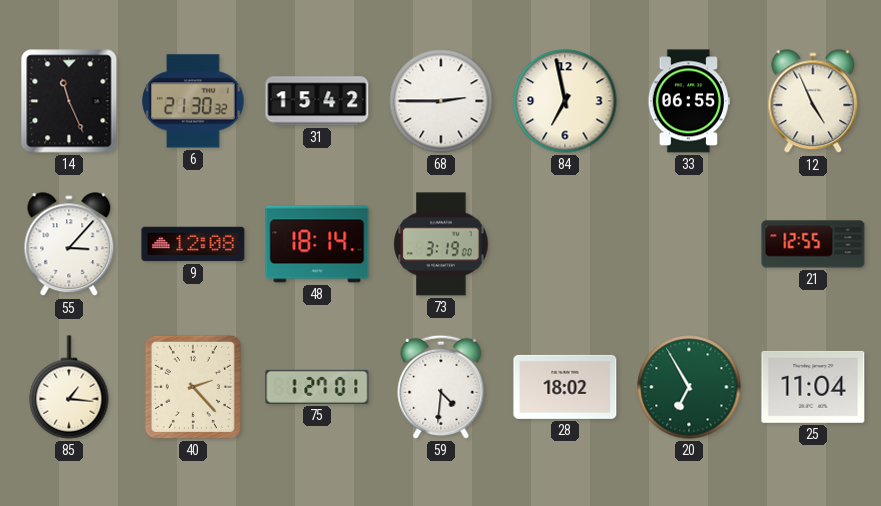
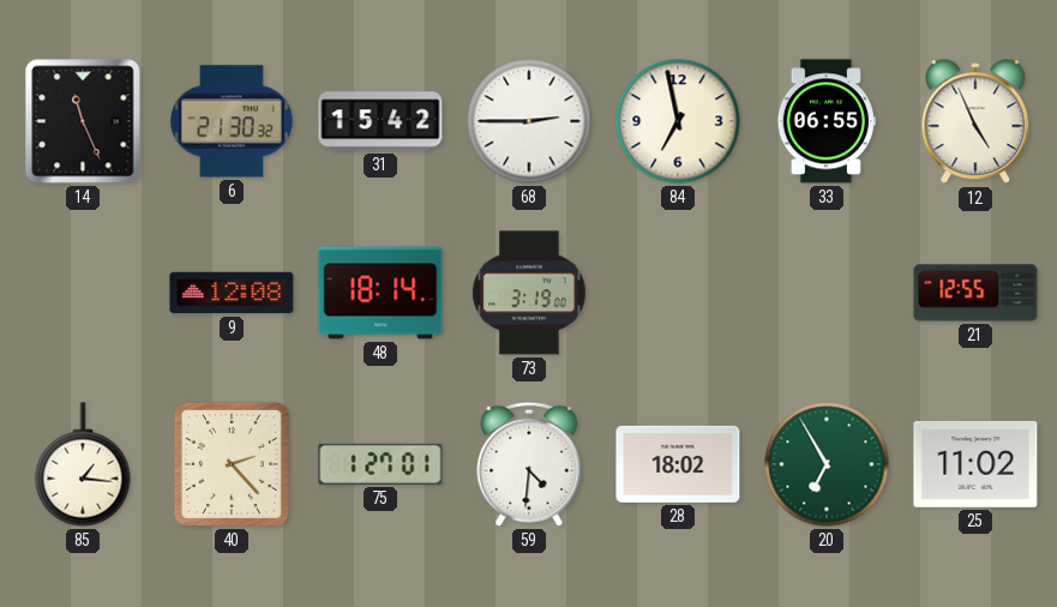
55: 3:07 -> none
25: 11:04 -> 11:02
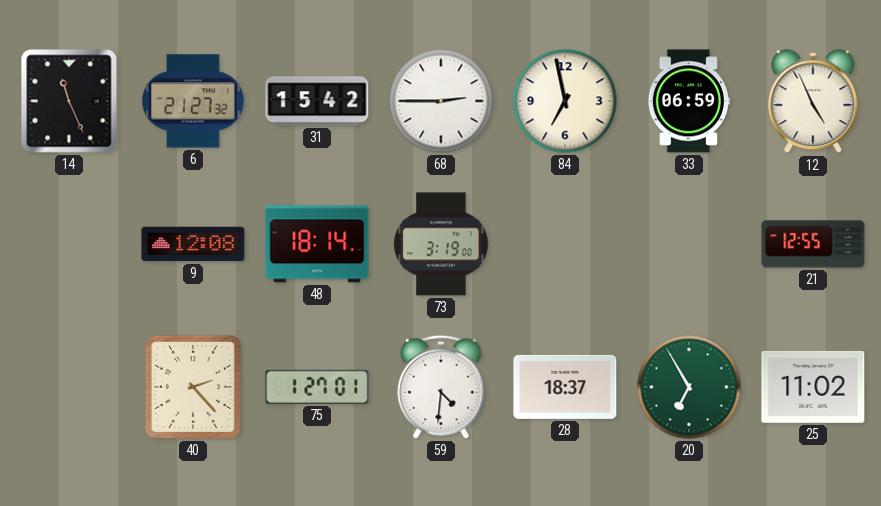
6: 21:30 -> 21:27
33: 06:55 -> 06:59
85: 1:16 -> none
28: 18:02 -> 18:37
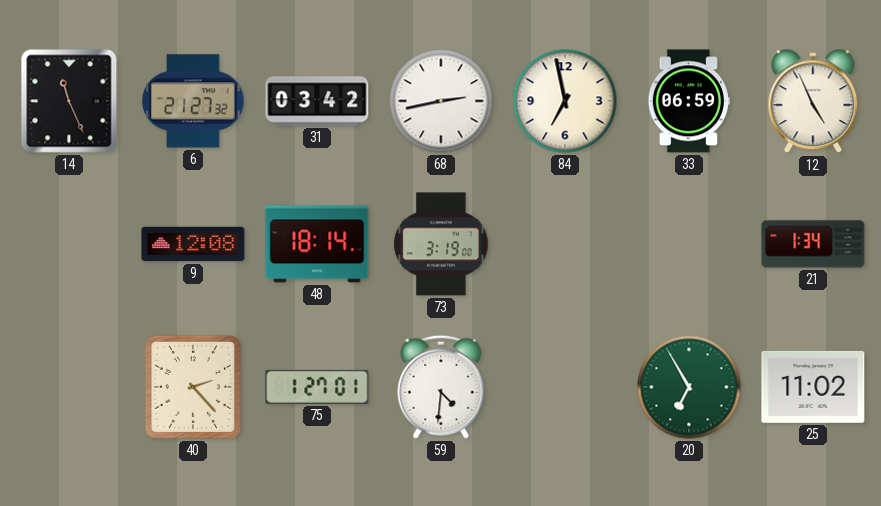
31: 15:42 -> 03:42
68: 2:45 -> 2:43
21: 12:55 -> 1:34
28: 18:37 -> none
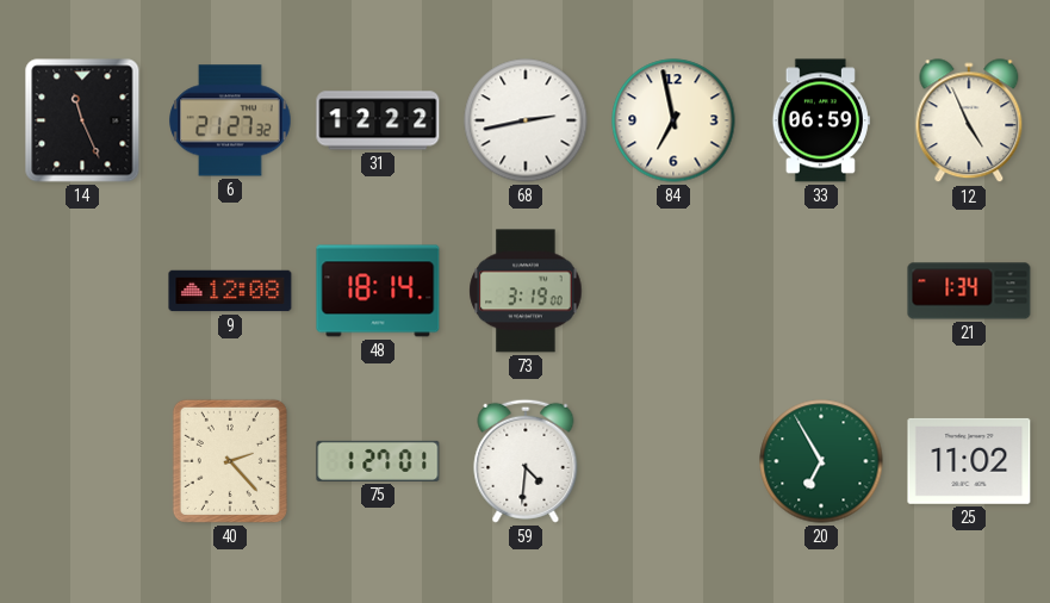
31: 03:42 -> 12:22
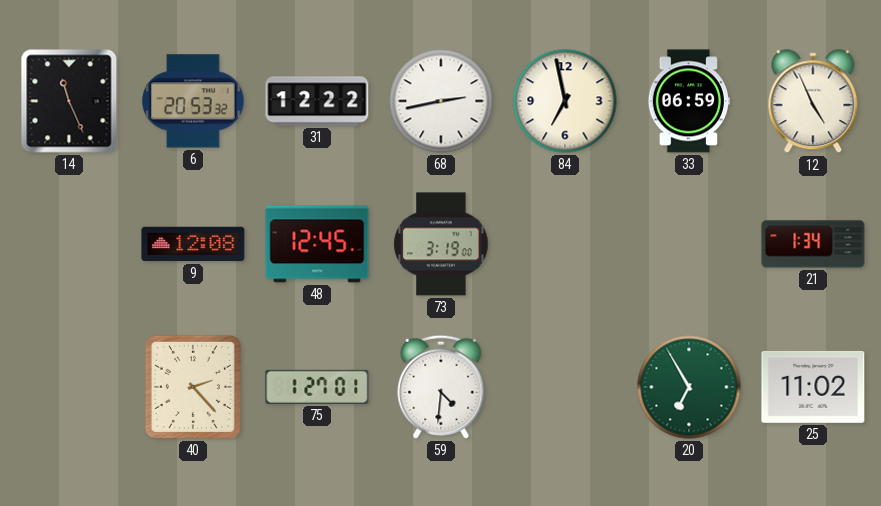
6: 21:27 -> 20:53
48: 18:14 -> 12:45
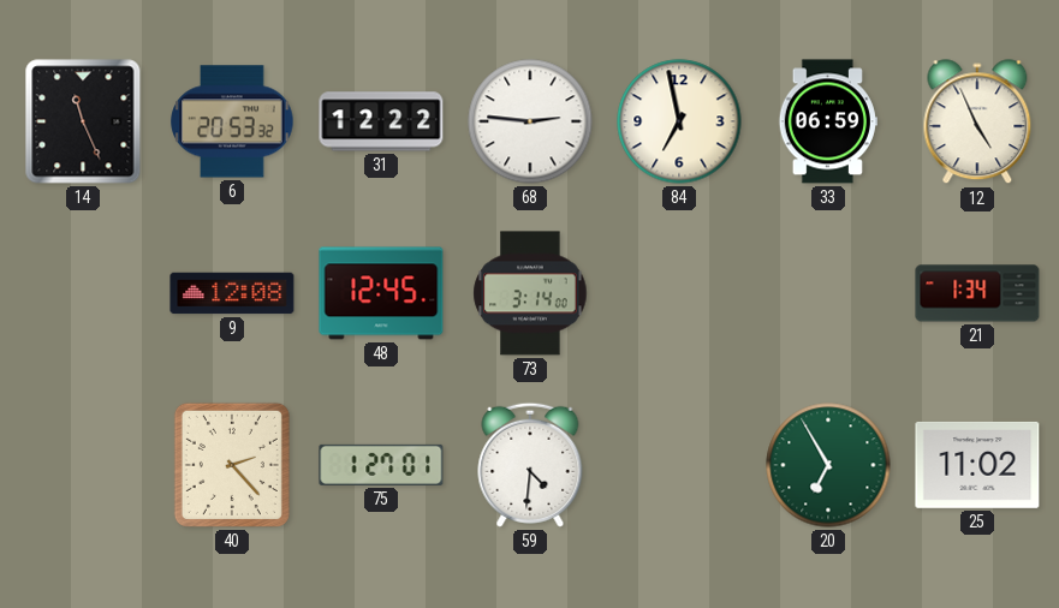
68: 2:43 -> 2:46
73: 3:19 -> 3:14
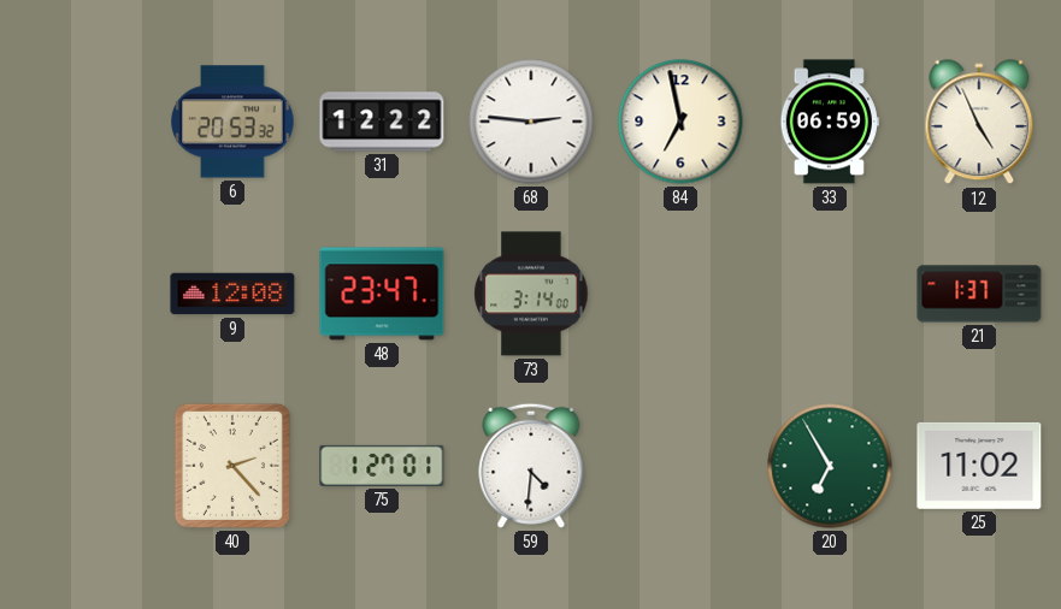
14: 11:26 -> none
48: 12:45 -> 23:47
21: 1:34 -> 1:37
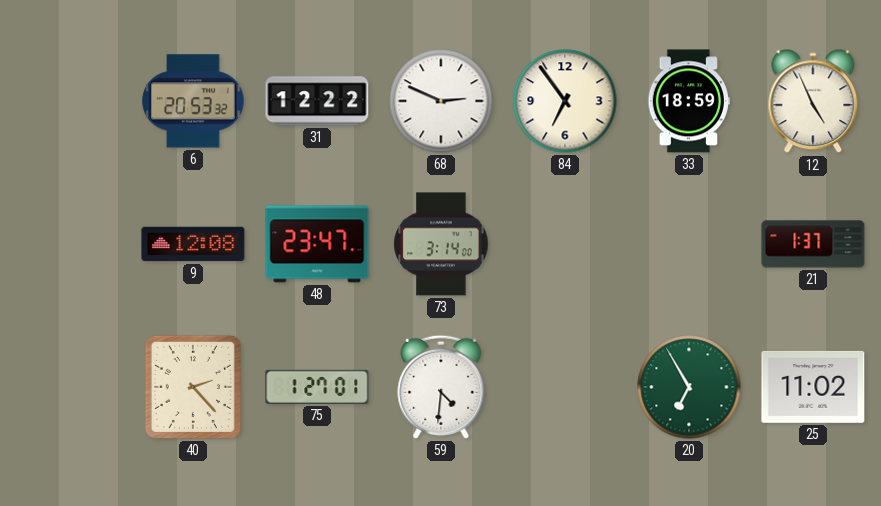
68: 2:46 -> 2:49
84: 6:58 -> 6:54
33: 06:59 -> 18:59
